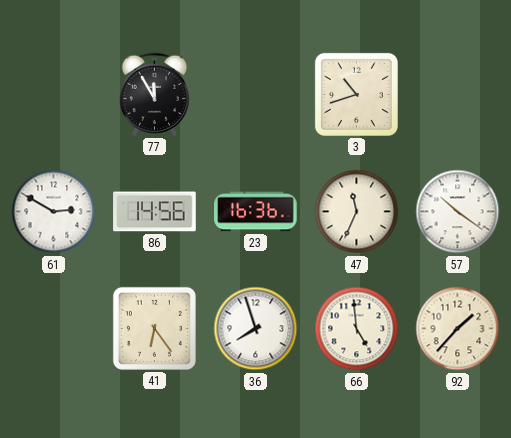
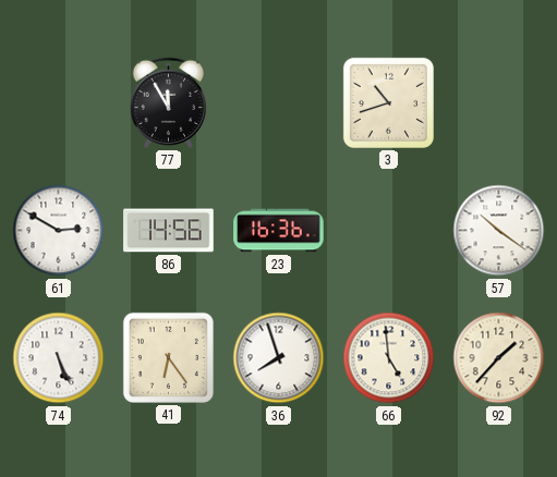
47: 11:34 -> none
74: none -> 5:26
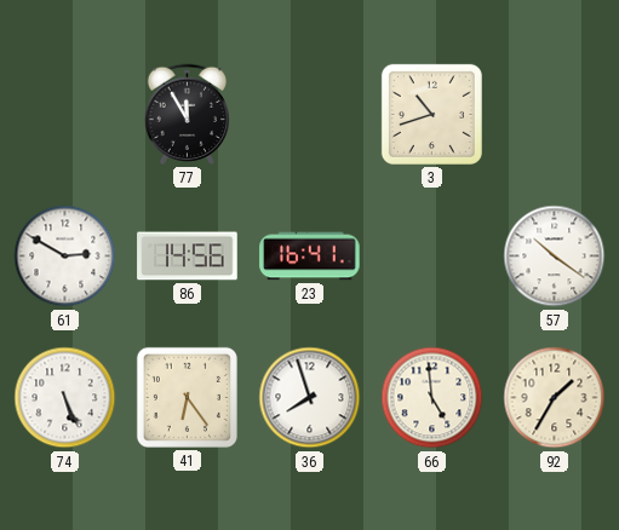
23: 16:36 -> 16:41
92: 1:37 -> 1:35
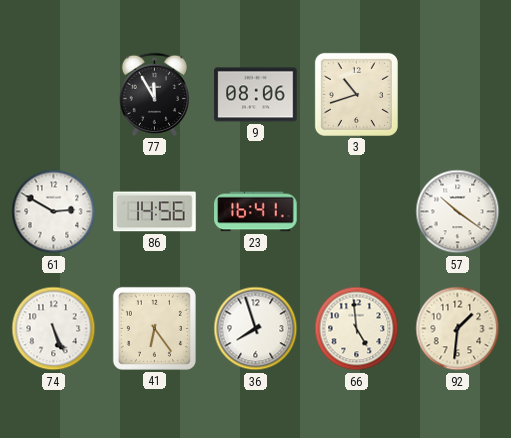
9: none -> 08:06
92: 1:35 -> 1:31
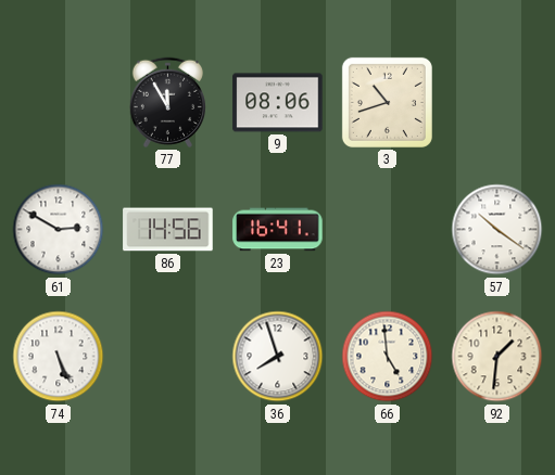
41: 6:24 -> none
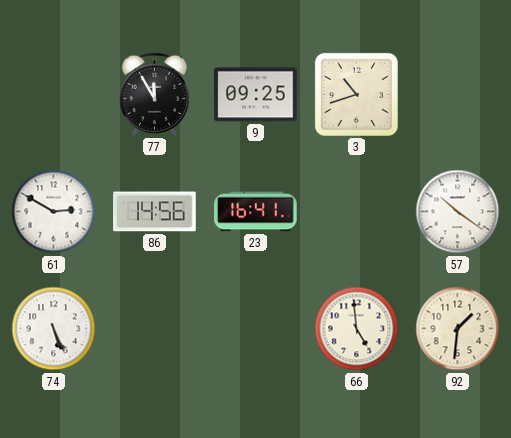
9: 08:06 -> 09:25
36: 7:57 -> none
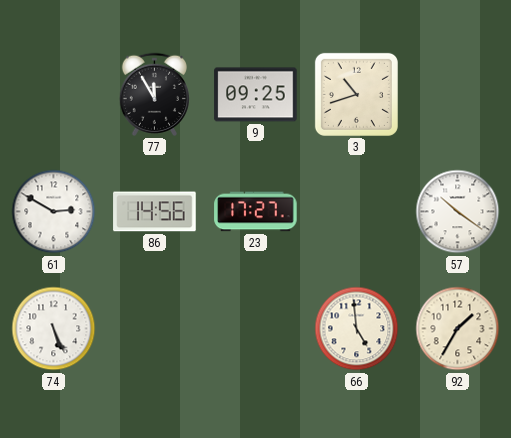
23: 16:41 -> 17:27
92: 1:31 -> 1:35
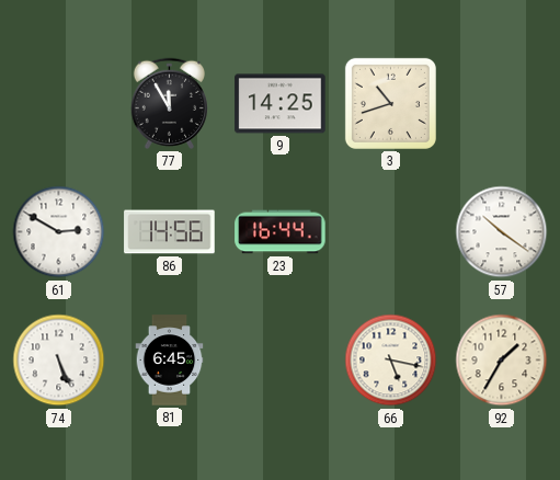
9: 09:25 -> 14:25
23: 17:27 -> 16:44
81: none -> 6:45
66: 4:59 -> 5:17
